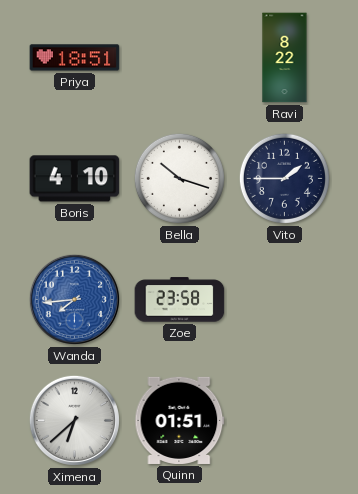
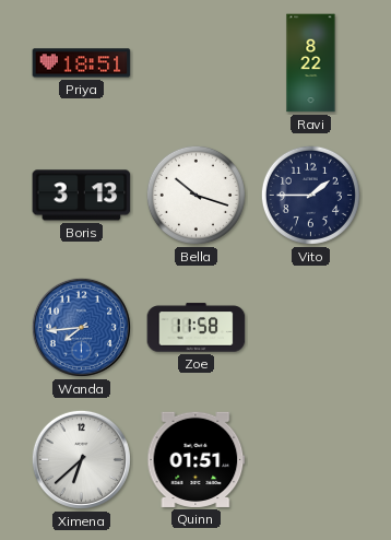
Boris: 4:10 -> 3:13
Zoe: 23:58 -> 11:58
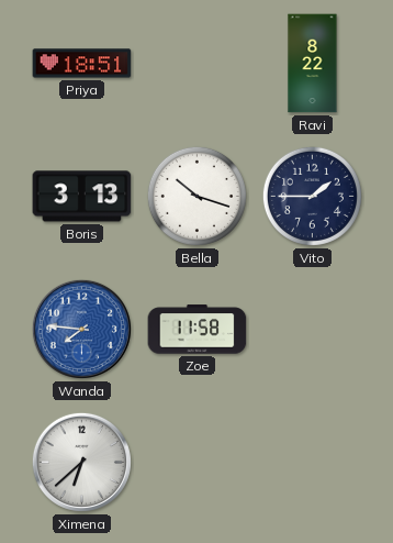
Wanda: 7:44 -> 7:46
Quinn: 01:51 -> none
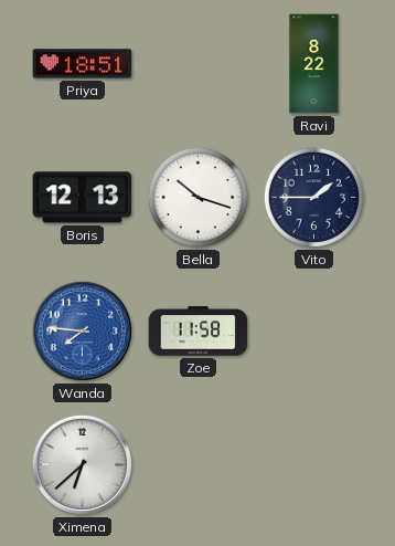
Boris: 3:13 -> 12:13
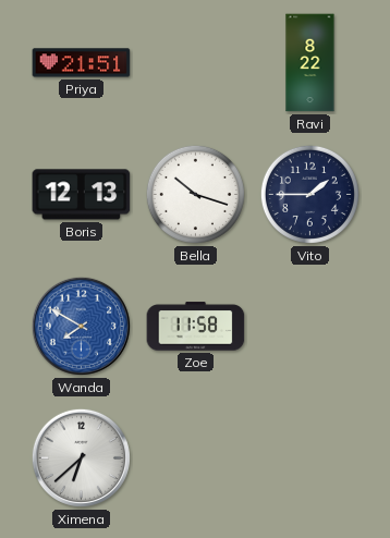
Priya: 18:51 -> 21:51
Wanda: 7:46 -> 7:50
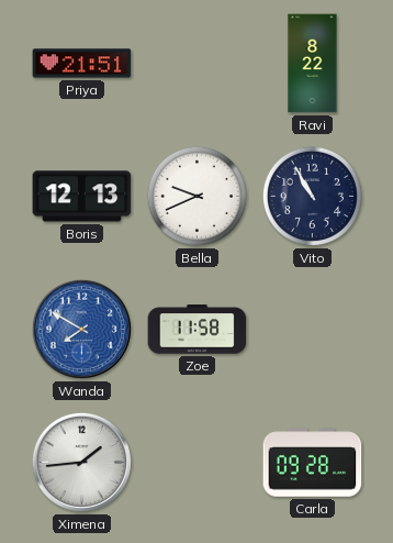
Bella: 10:18 -> 9:41
Vito: 1:45 -> 10:55
Ximena: 6:38 -> 1:44
Carla: none -> 09:28
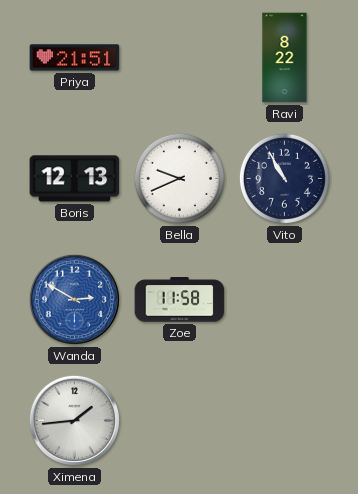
Wanda: 7:50 -> 2:50
Carla: 09:28 -> none
